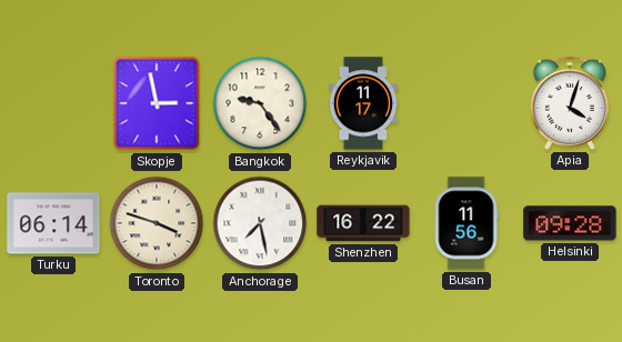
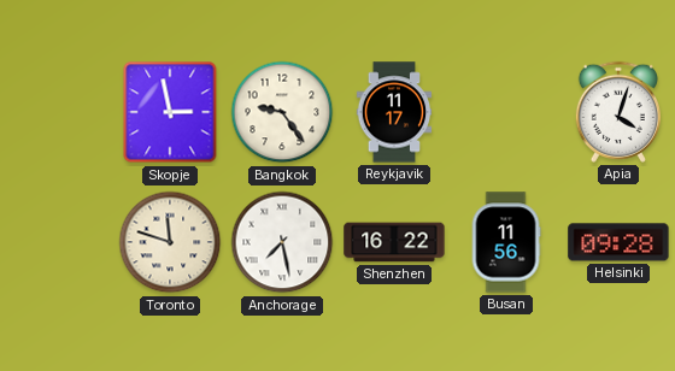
Turku: 06:14 -> none
Toronto: 3:48 -> 11:48
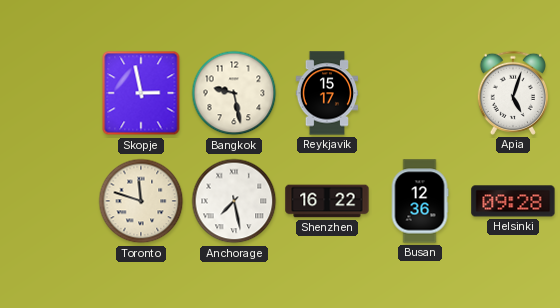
Bangkok: 9:24 -> 9:28
Reykjavik: 11:17 -> 15:17
Apia: 4:03 -> 5:03
Busan: 11:56 -> 12:36
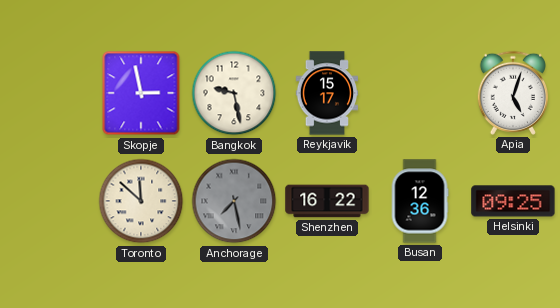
Toronto: 11:48 -> 11:52
Anchorage dial: white -> grey
Helsinki: 09:28 -> 09:25
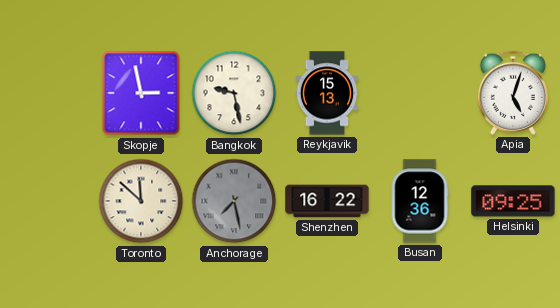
Reykjavik: 15:17 -> 15:13
